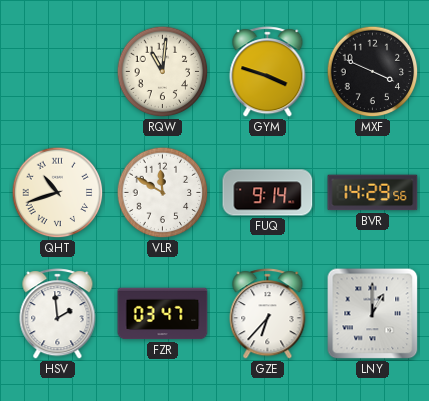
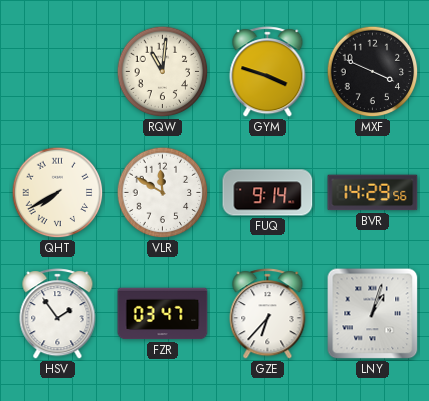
QHT: 10:42 -> 7:40
HSV: 1:59 -> 1:54
LNY: 1:00 -> 1:03
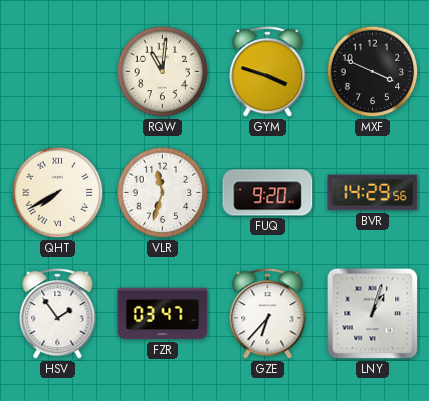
VLR: 11:50 -> 11:33
FUQ: 9:14 -> 9:20
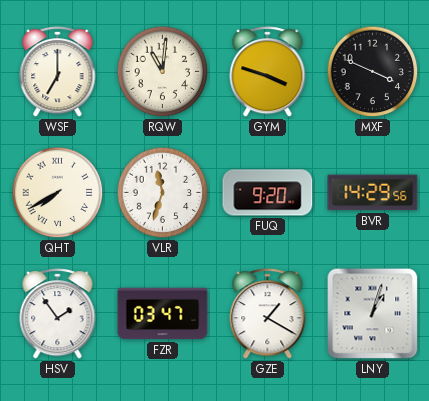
WSF: none -> 7:00
GZE: 6:37 -> 1:20
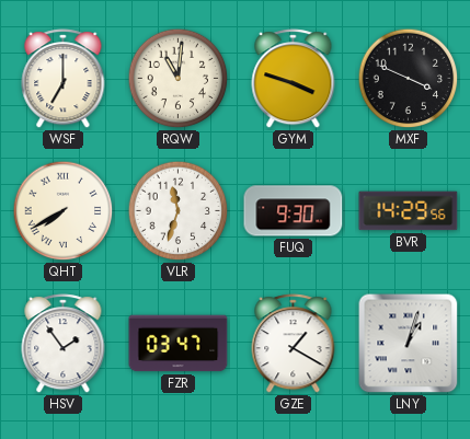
FUQ: 9:20 -> 9:30
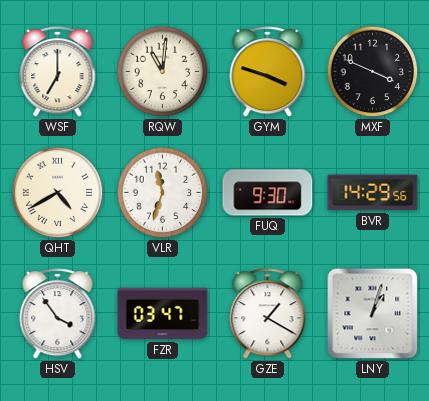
QHT: 7:40 -> 4:40
HSV: 1:54 -> 3:54
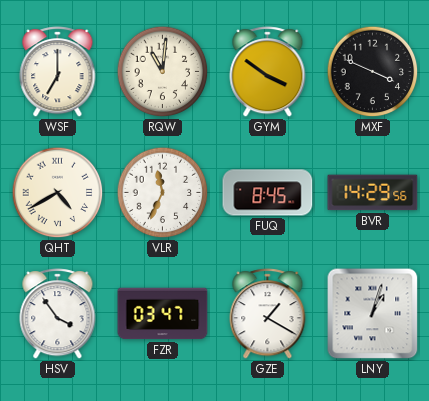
GYM: 3:48 -> 3:51
VLR: 11:33 -> 11:34
FUQ: 9:30 -> 8:45
